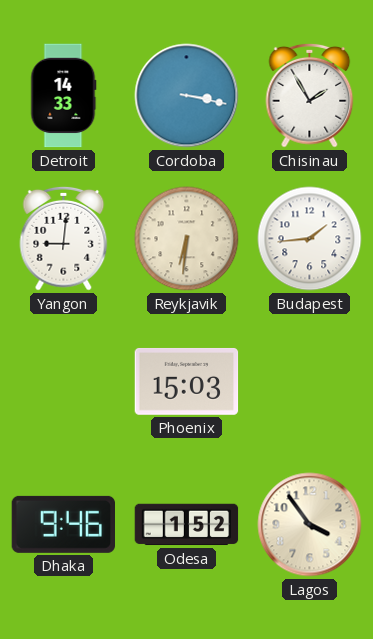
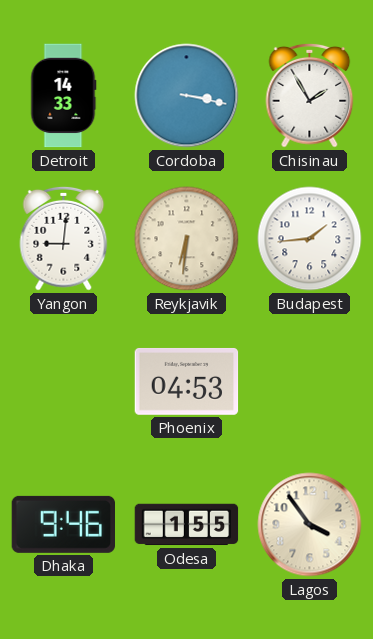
Phoenix: 15:03 -> 04:53
Odesa: 1:52 -> 1:55
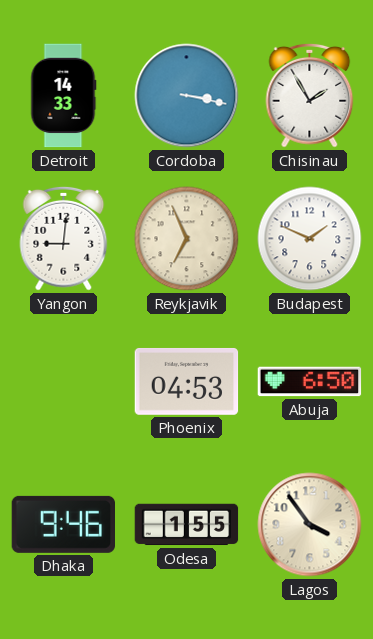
Reykjavik: 6:31 -> 6:56
Budapest: 1:44 -> 1:49
Abuja: none -> 6:50
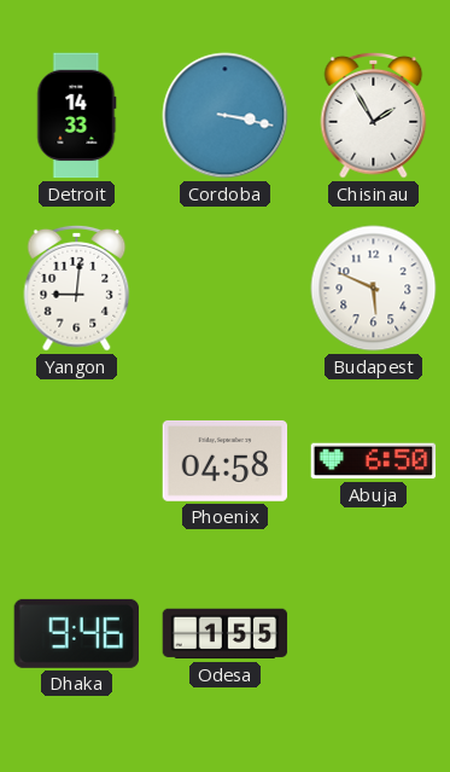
Reykjavik: 6:56 -> none
Budapest: 1:49 -> 5:49
Phoenix: 04:53 -> 04:58
Lagos: 3:54 -> none
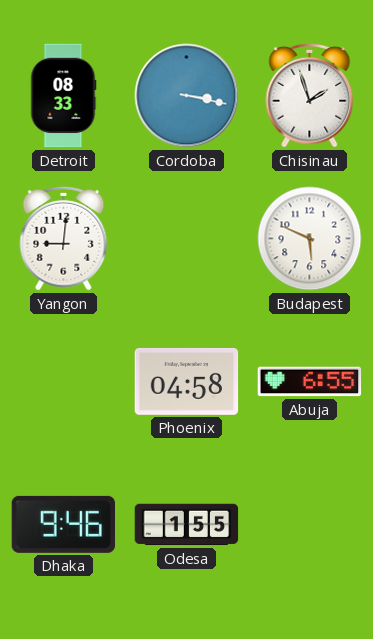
Detroit: 14:33 -> 08:33
Chisinau: 1:55 -> 1:57
Abuja: 6:50 -> 6:55
